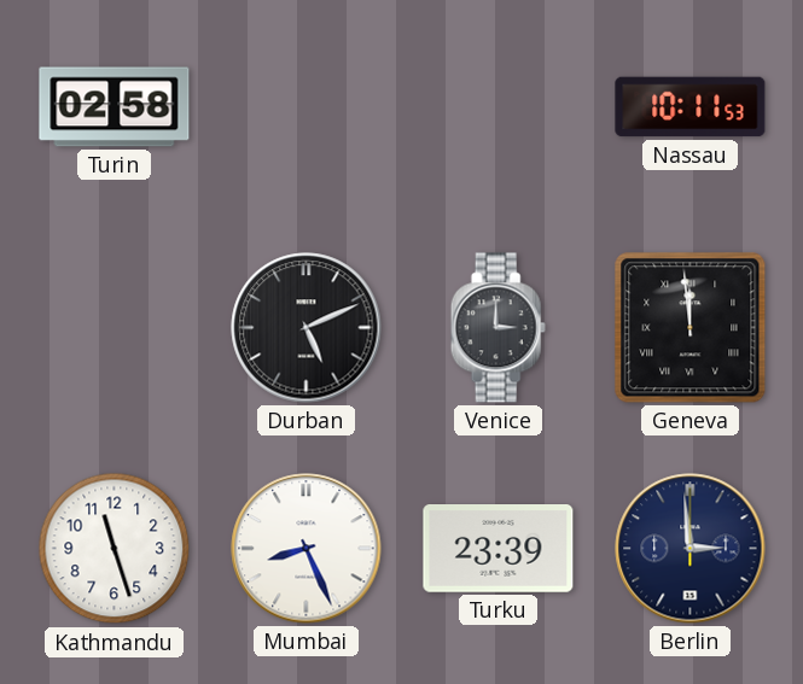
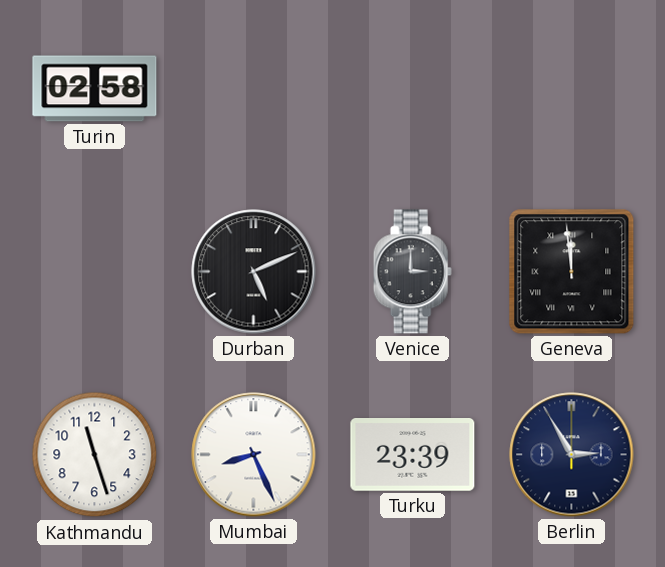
Nassau: 10:11 -> none
Berlin: 2:59 -> 2:55
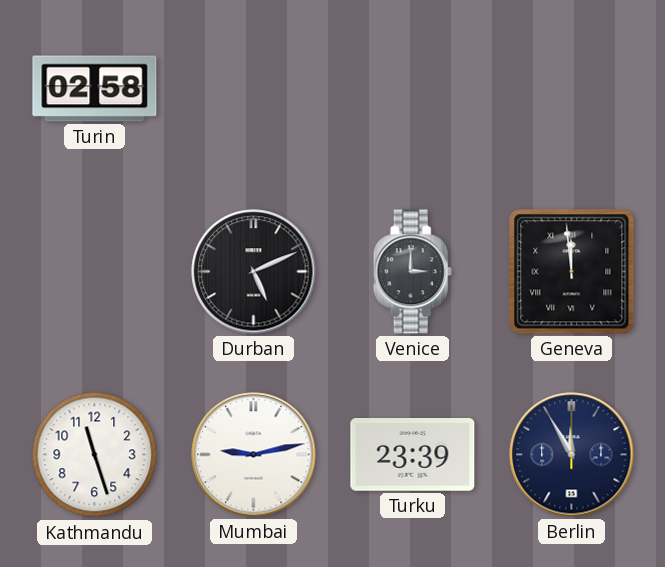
Mumbai: 8:26 -> 9:13
Berlin: 2:55 -> 11:55
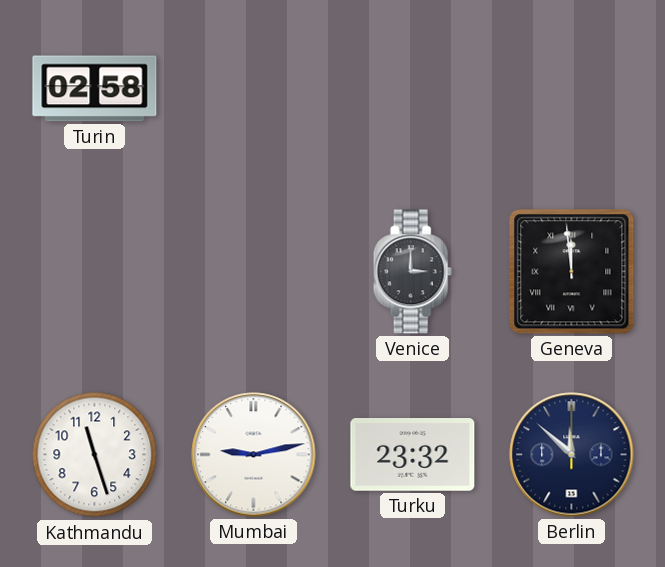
Durban: 5:11 -> none
Turku: 23:39 -> 23:32
Berlin: 11:55 -> 11:52
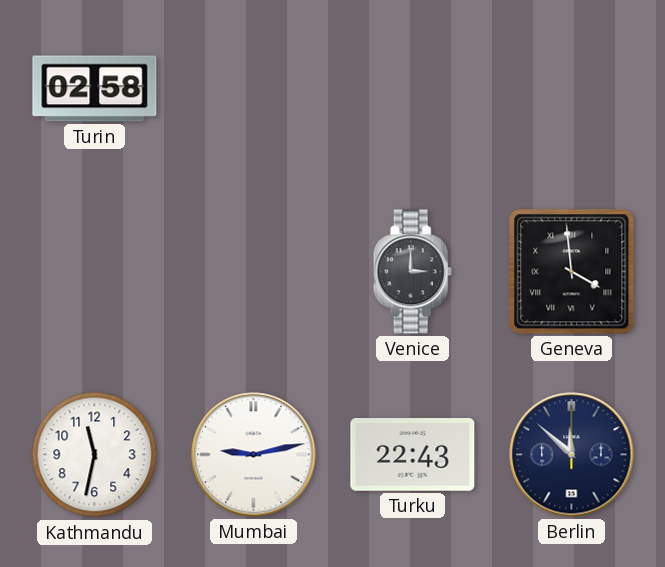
Geneva: 11:59 -> 3:59
Kathmandu: 11:27 -> 11:32
Turku: 23:32 -> 22:43
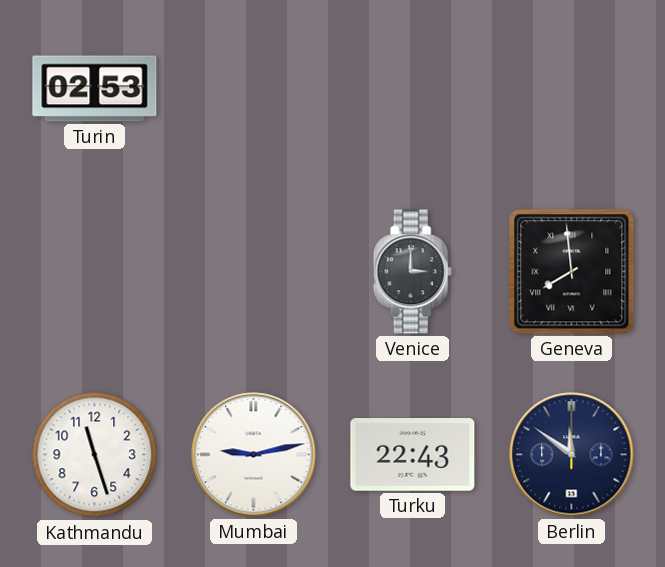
Turin: 02:58 -> 02:53
Geneva: 3:59 -> 7:59
Kathmandu: 11:32 -> 11:27
Berlin: 11:52 -> 11:51
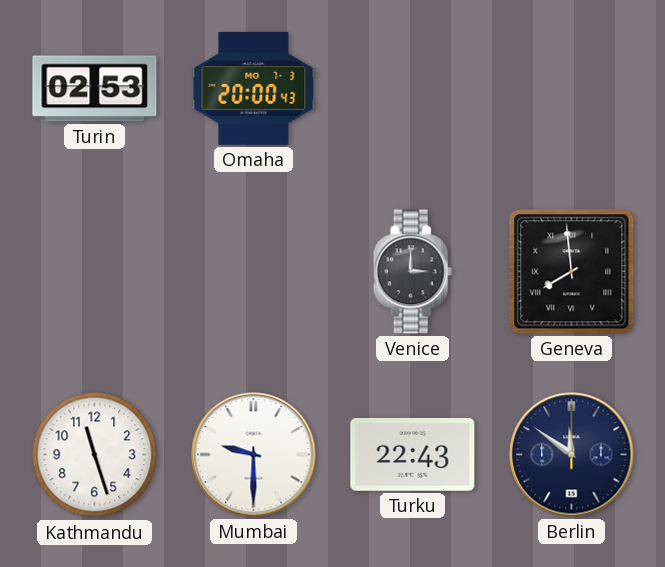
Omaha: none -> 20:00
Mumbai: 9:13 -> 9:30
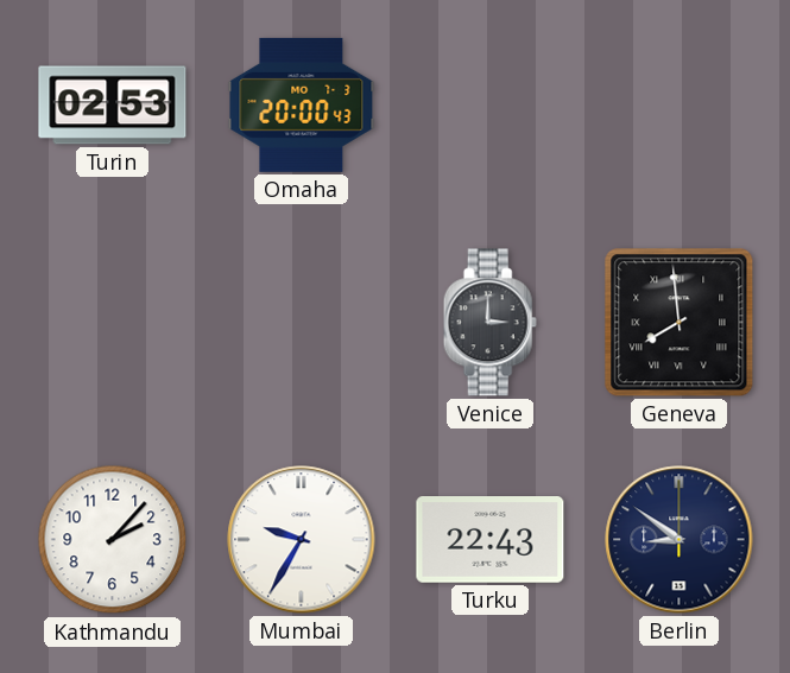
Kathmandu: 11:27 -> 2:07
Mumbai: 9:30 -> 9:35
Berlin: 11:51 -> 8:51
